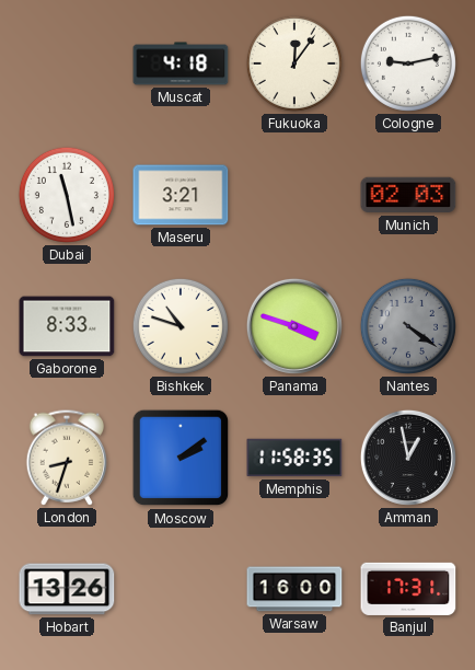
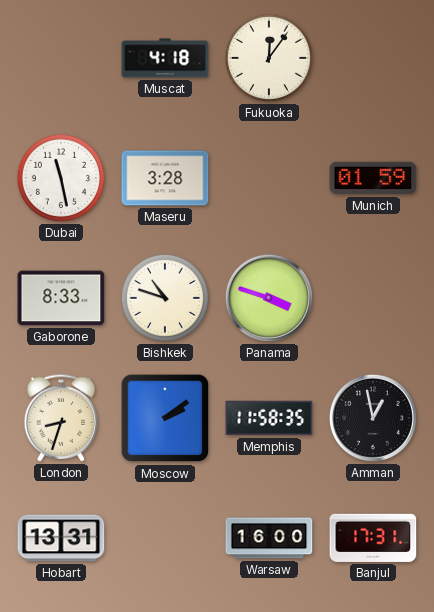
Cologne: 9:13 -> none
Maseru: 3:21 -> 3:28
Munich: 02:03 -> 01:59
Nantes: 4:21 -> none
Hobart: 13:26 -> 13:31
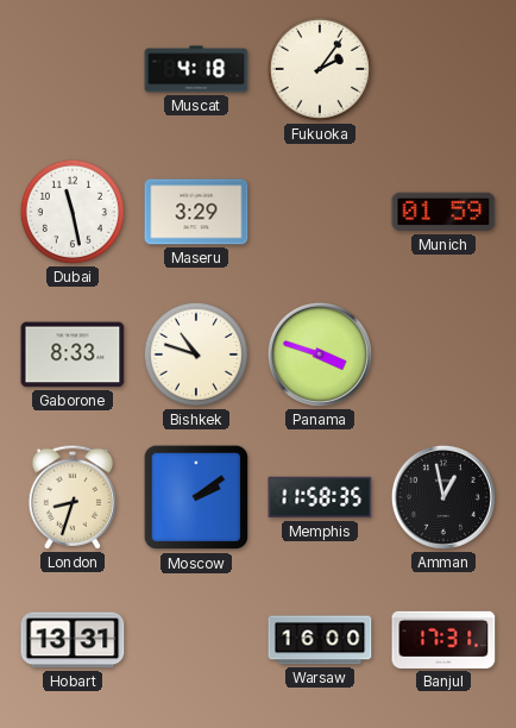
Fukuoka: 12:06 -> 2:06
Maseru: 3:28 -> 3:29
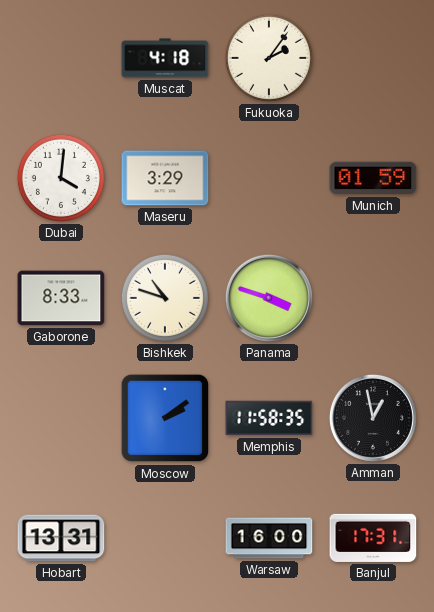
Dubai: 11:28 -> 4:01
London: 8:33 -> none
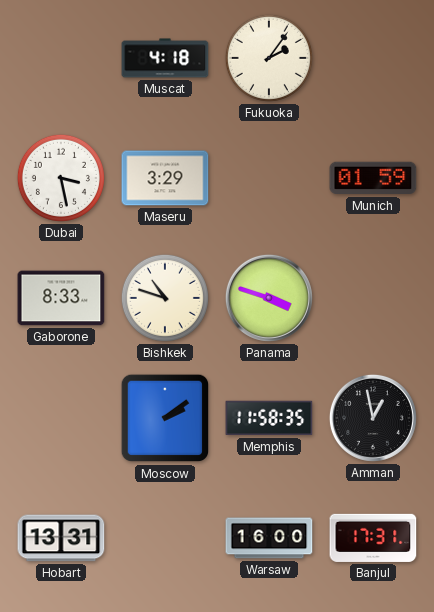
Dubai: 4:01 -> 3:28
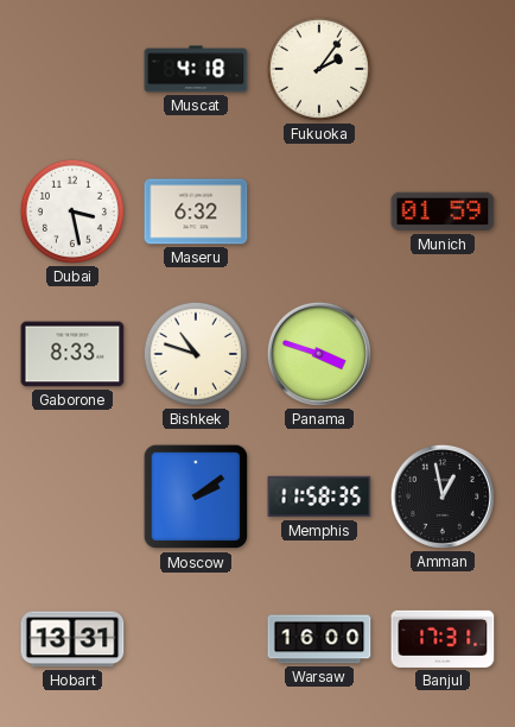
Maseru: 3:29 -> 6:32
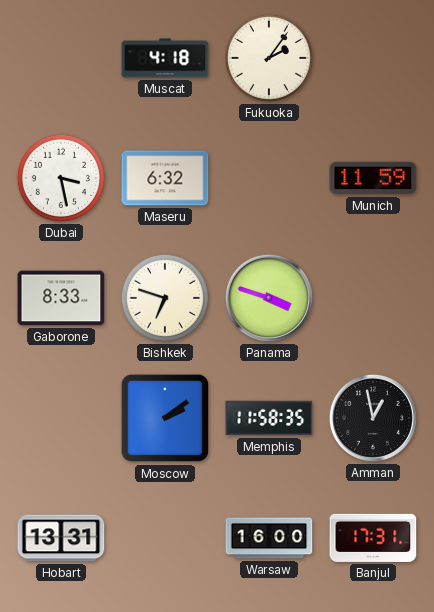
Munich: 01:59 -> 11:59
Bishkek: 10:48 -> 6:48
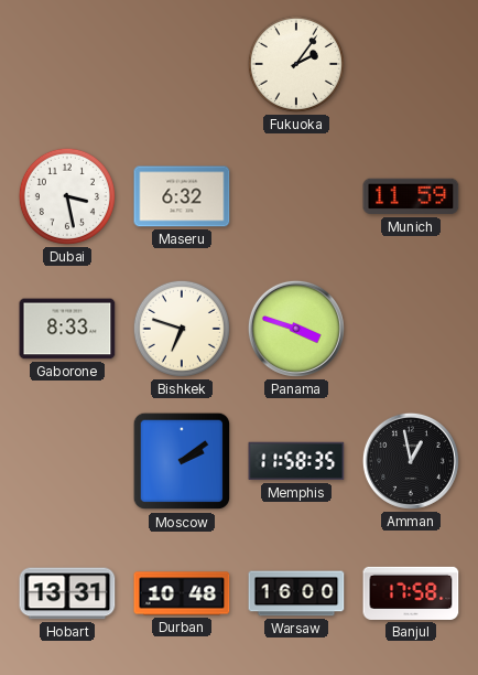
Muscat: 4:18 -> none
Durban: none -> 10:48
Banjul: 17:31 -> 17:58
